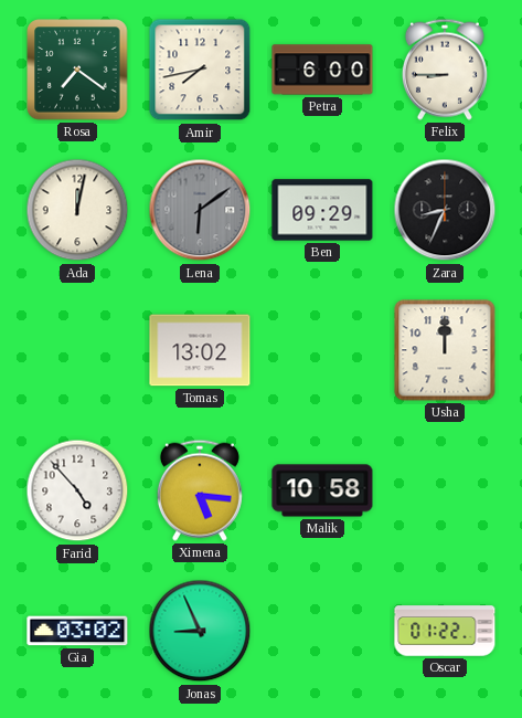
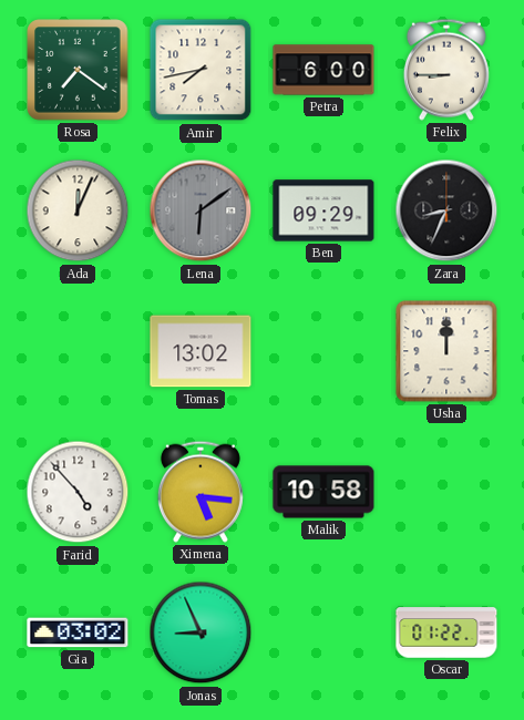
Ada: 12:02 -> 12:04
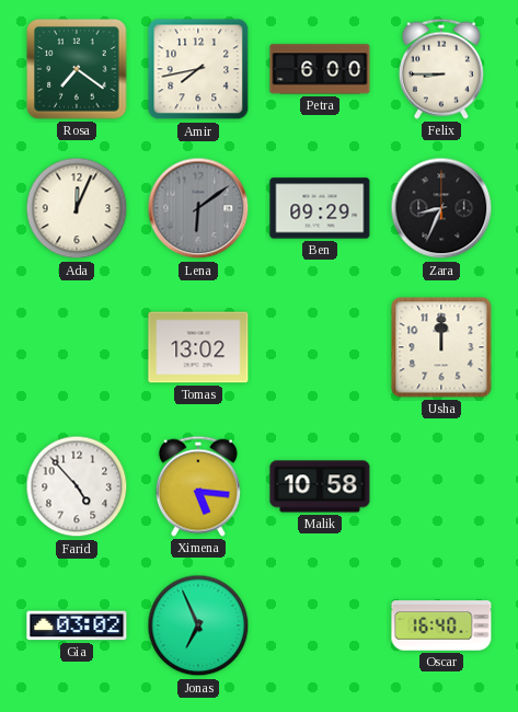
Jonas: 8:56 -> 6:56
Oscar: 01:22 -> 16:40
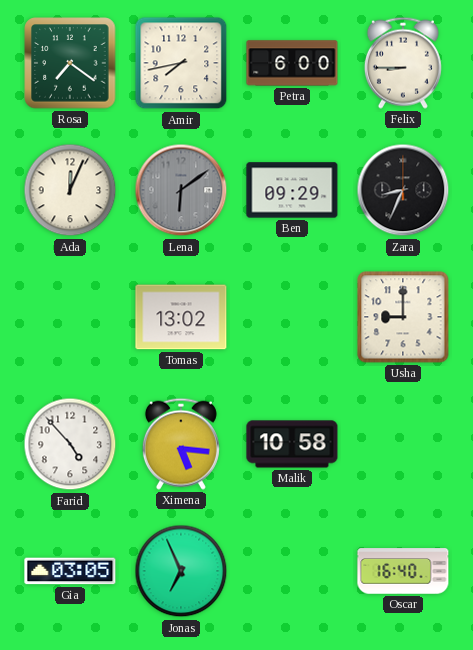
Usha: 12:00 -> 9:00
Gia: 03:02 -> 03:05
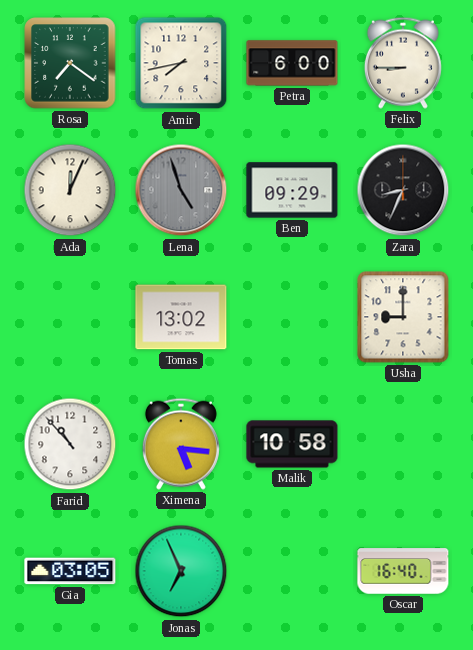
Lena: 6:09 -> 4:57
Farid: 4:53 -> 10:53
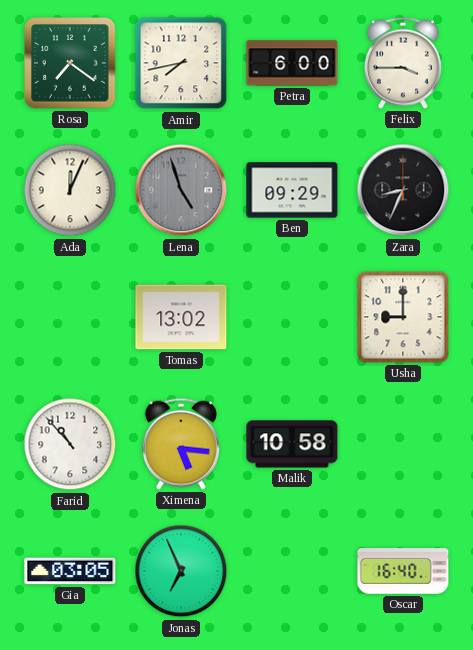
Felix: 8:45 -> 3:45
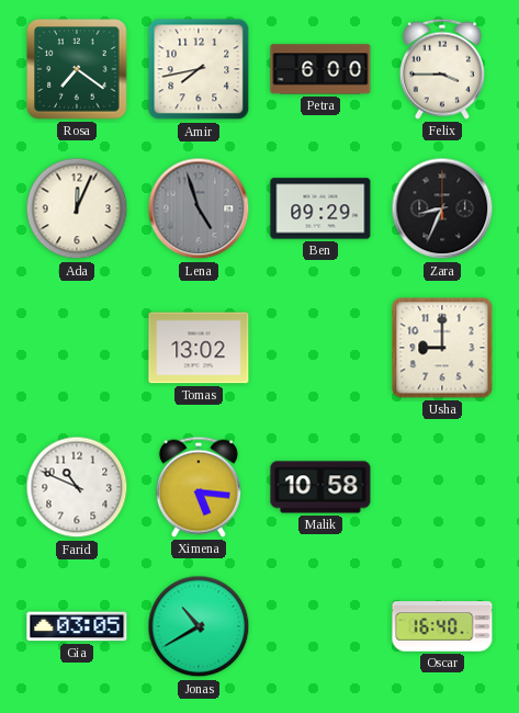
Farid: 10:53 -> 10:49
Jonas: 6:56 -> 10:40
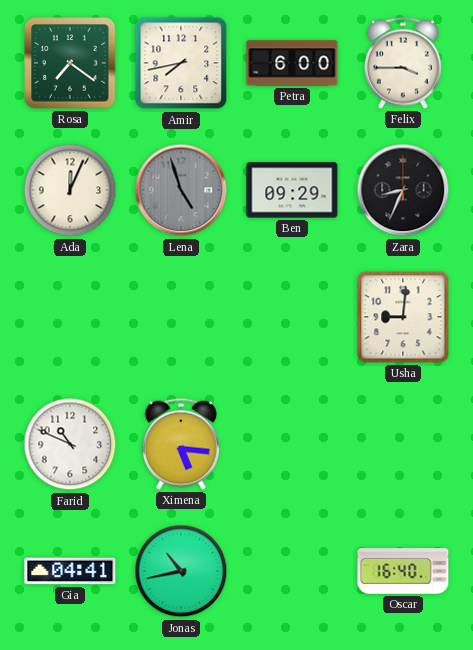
Tomas: 13:02 -> none
Usha: 9:00 -> 9:01
Malik: 10:58 -> none
Gia: 03:05 -> 04:41
Jonas: 10:40 -> 10:43
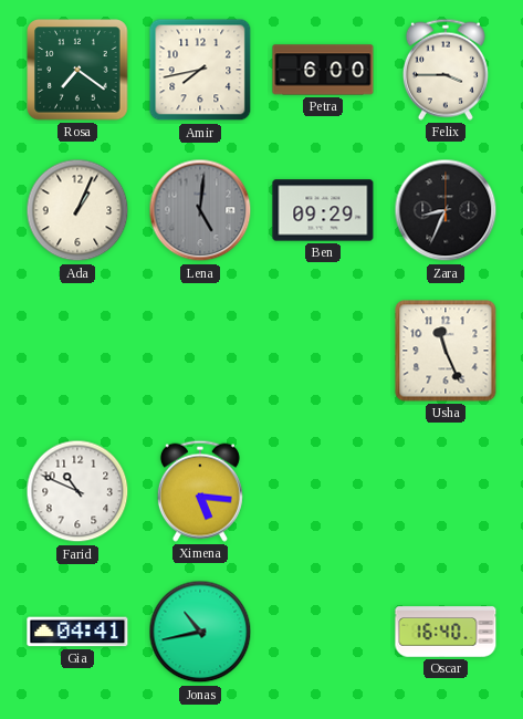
Ada: 12:04 -> 1:04
Lena: 4:57 -> 5:01
Usha: 9:01 -> 11:26
